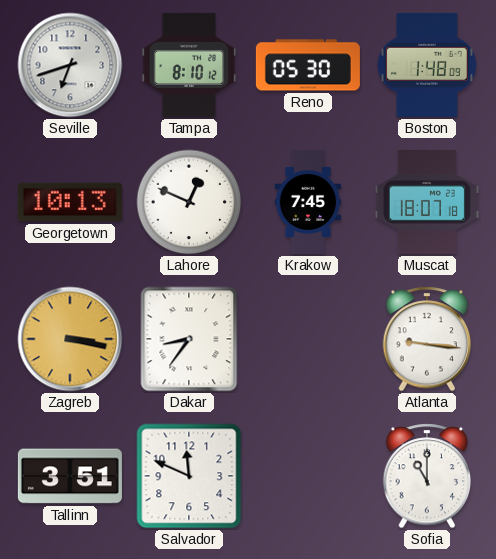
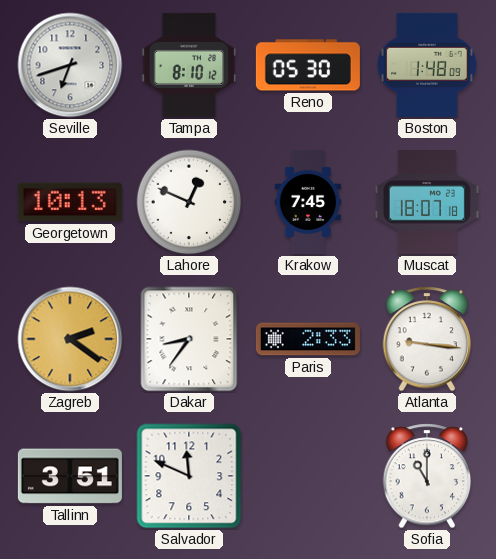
Zagreb: 3:17 -> 2:21
Paris: none -> 2:33
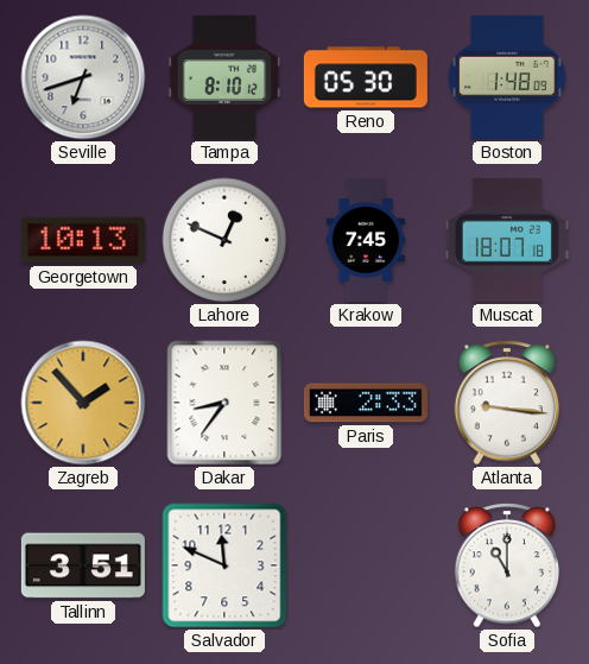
Zagreb: 2:21 -> 1:53
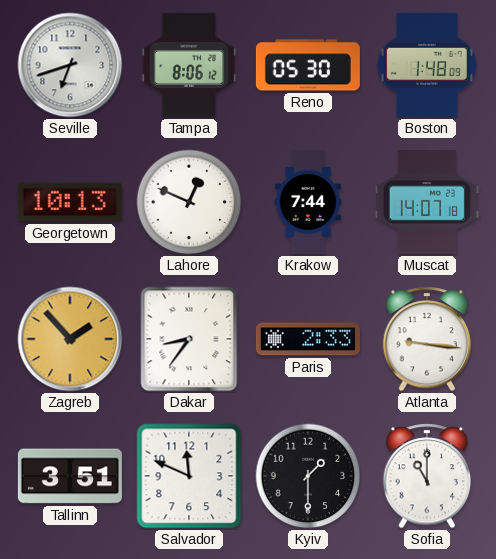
Tampa: 8:10 -> 8:06
Krakow: 7:45 -> 7:44
Muscat: 18:07 -> 14:07
Kyiv: none -> 1:30
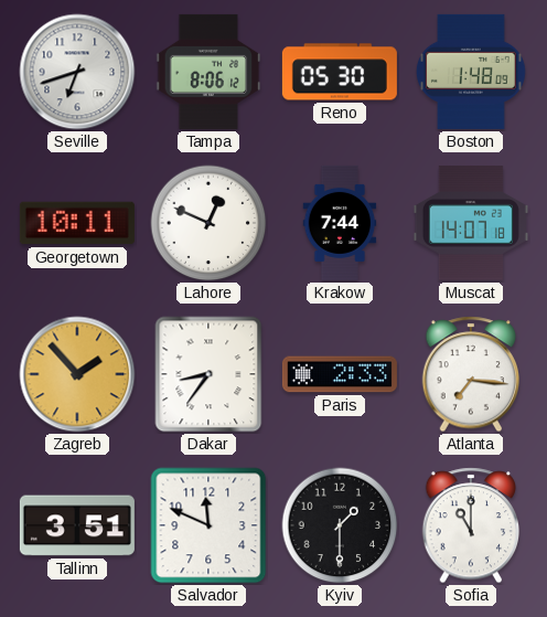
Georgetown: 10:13 -> 10:11
Atlanta: 9:16 -> 7:16
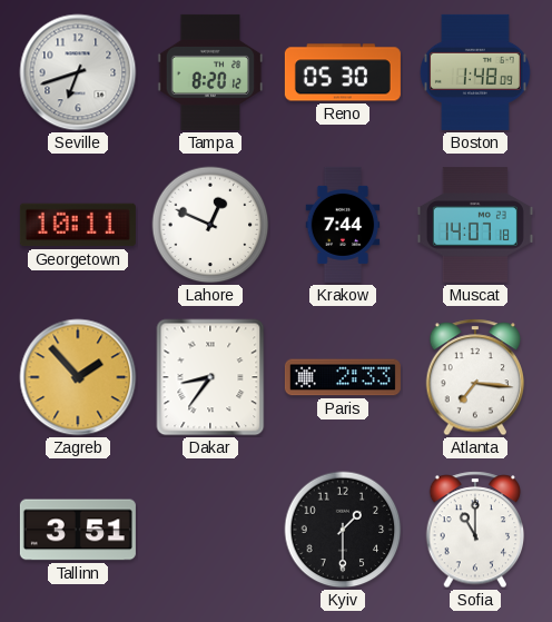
Tampa: 8:06 -> 8:20
Salvador: 11:49 -> none
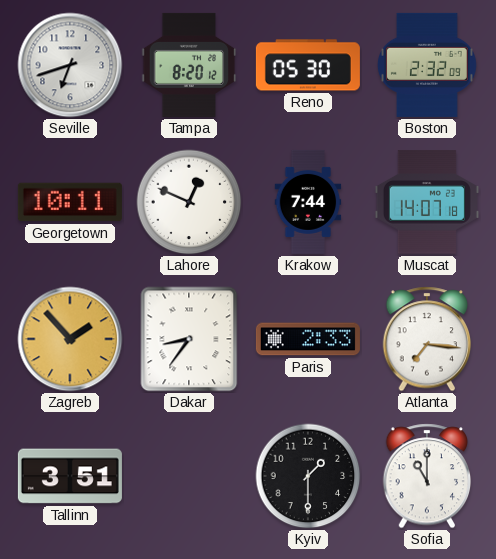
Boston: 1:48 -> 2:32
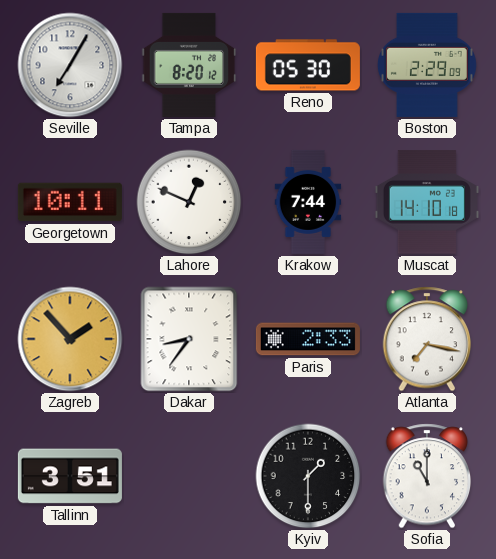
Seville: 6:42 -> 7:05
Boston: 2:32 -> 2:29
Muscat: 14:07 -> 14:10
Atlanta: 7:16 -> 7:17
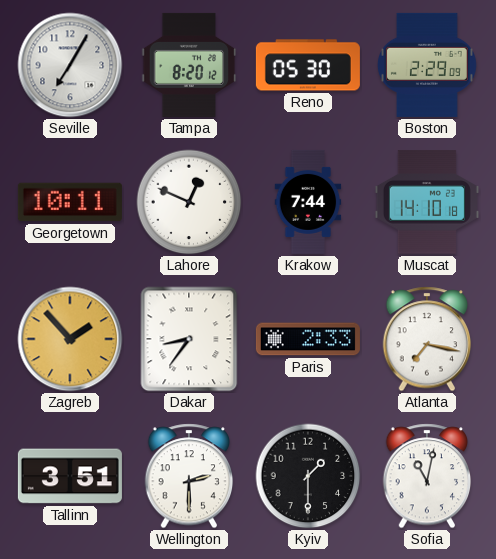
Wellington: none -> 2:30
Sofia: 11:00 -> 11:02
